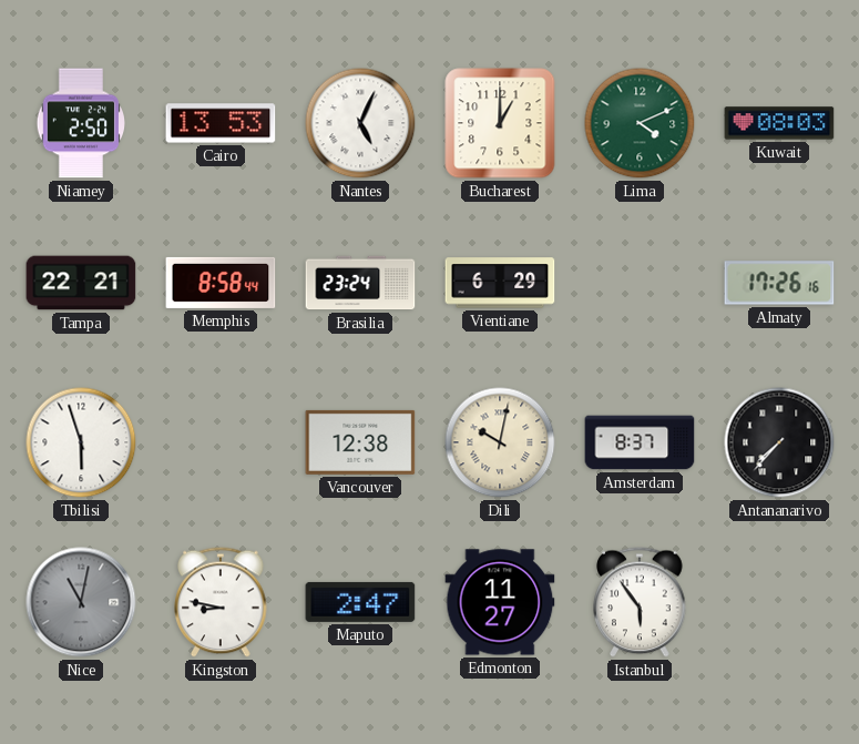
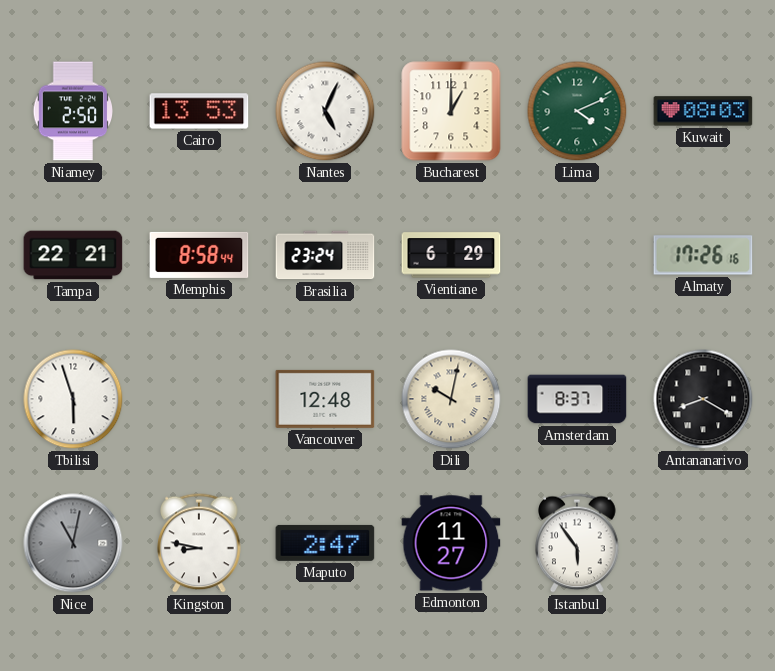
Vancouver: 12:38 -> 12:48
Antananarivo: 7:37 -> 8:20
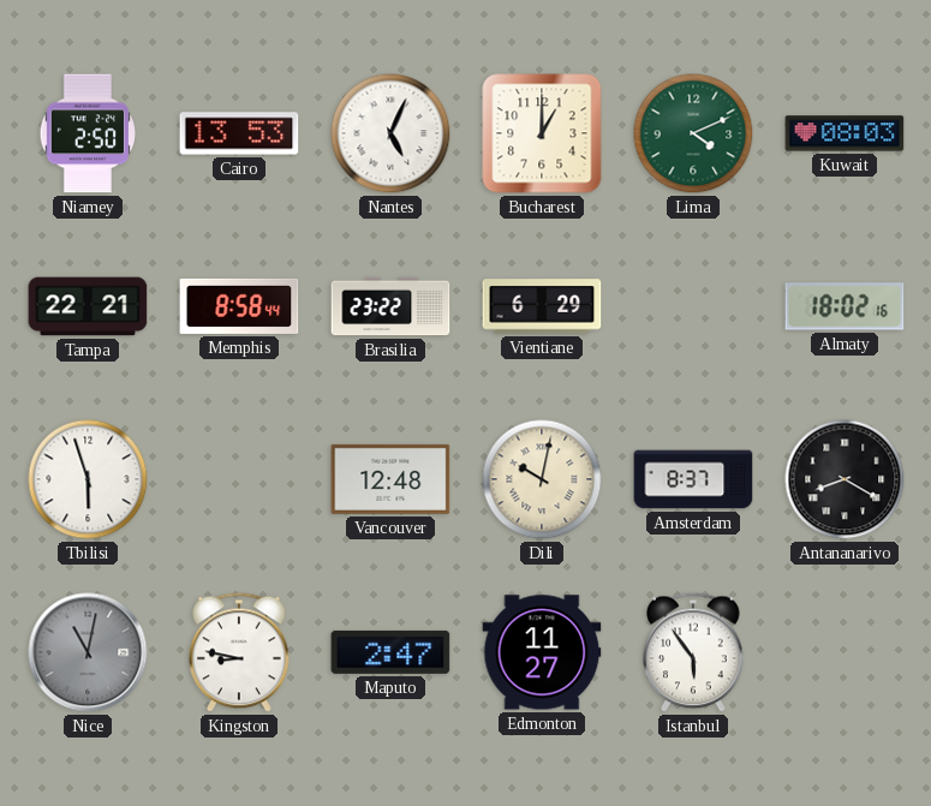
Brasilia: 23:24 -> 23:22
Almaty: 17:26 -> 18:02
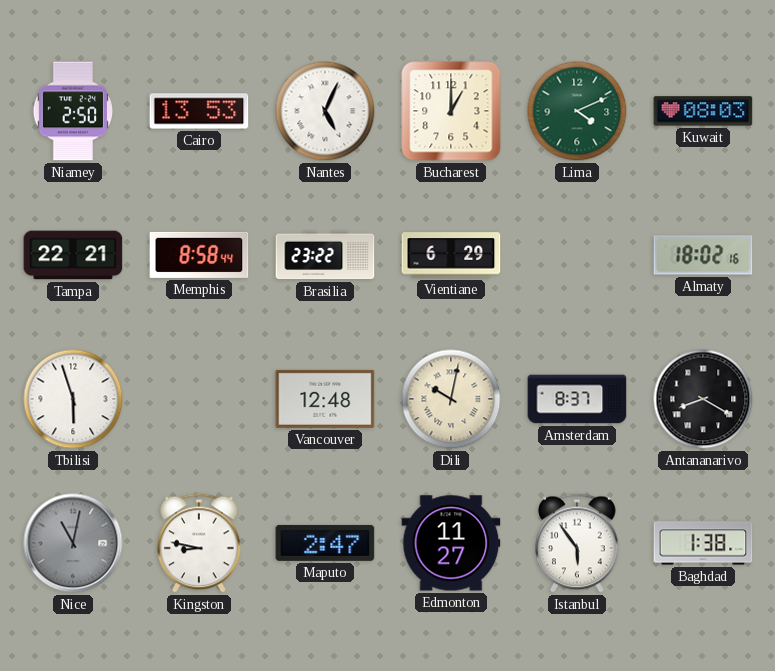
Baghdad: none -> 1:38
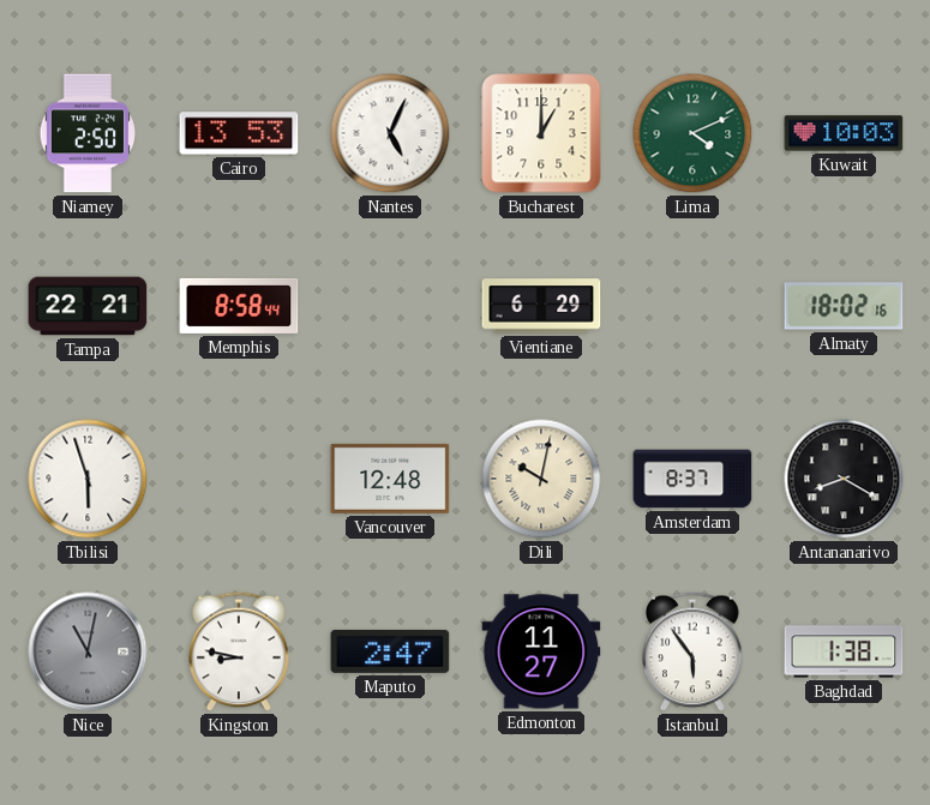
Kuwait: 08:03 -> 10:03
Brasilia: 23:22 -> none
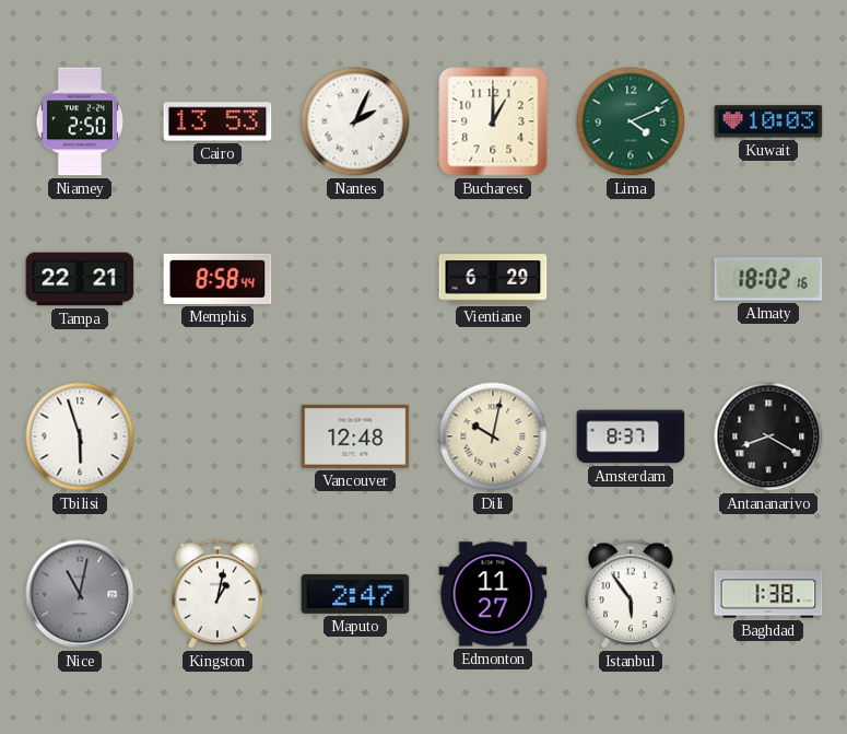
Nantes: 5:04 -> 2:04
Kingston: 8:47 -> 1:02
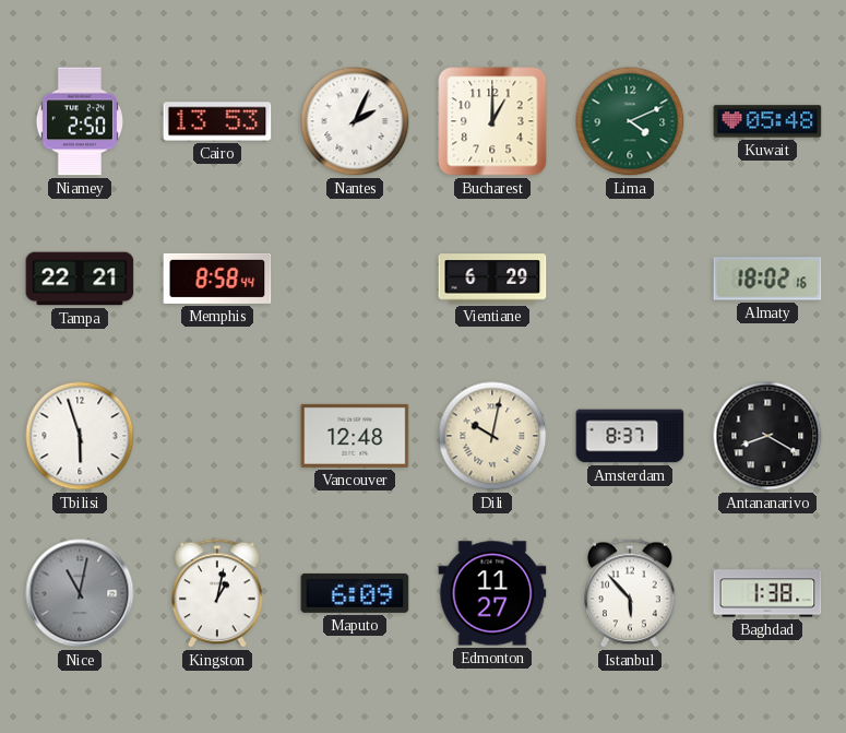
Kuwait: 10:03 -> 05:48
Maputo: 2:47 -> 6:09
Istanbul: 5:54 -> 5:53
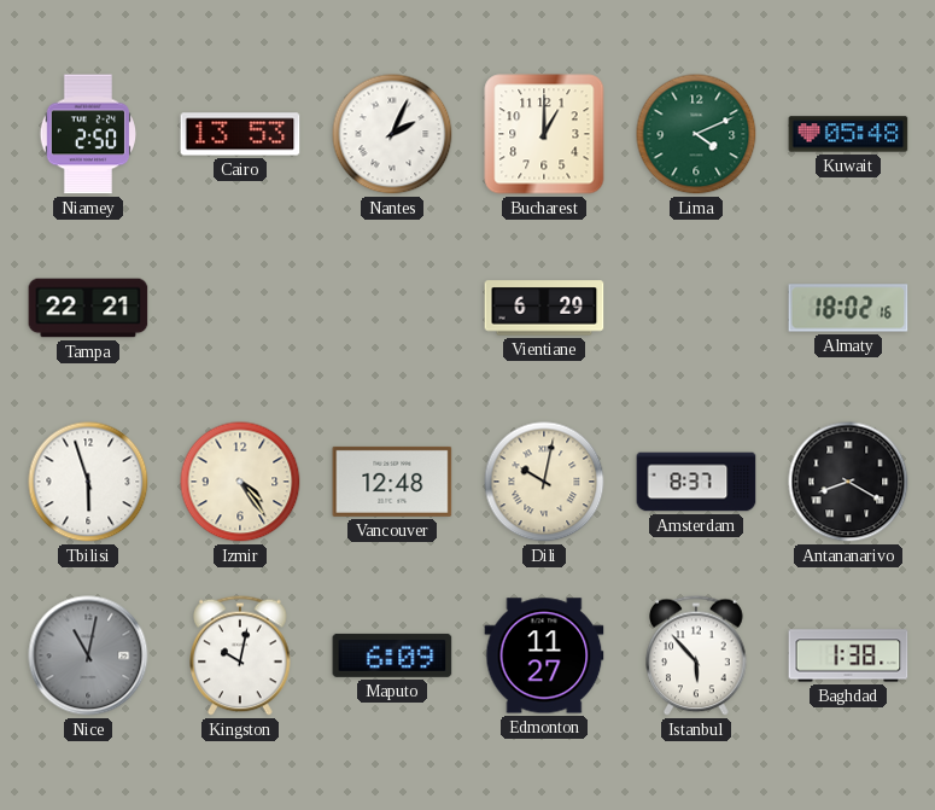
Memphis: 8:58 -> none
Izmir: none -> 4:24
Kingston: 1:02 -> 10:02
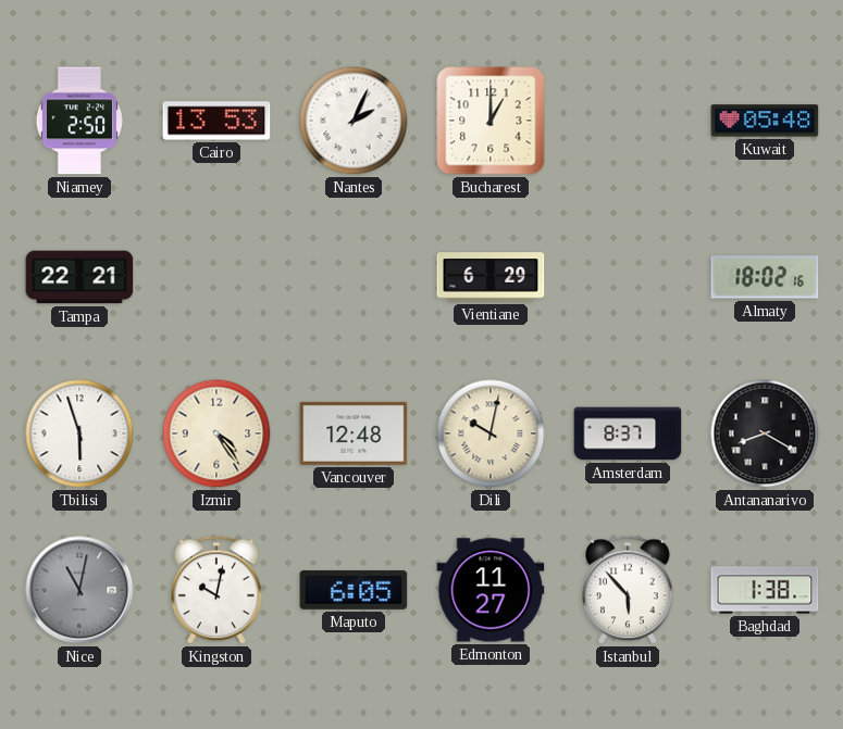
Lima: 4:11 -> none
Maputo: 6:09 -> 6:05
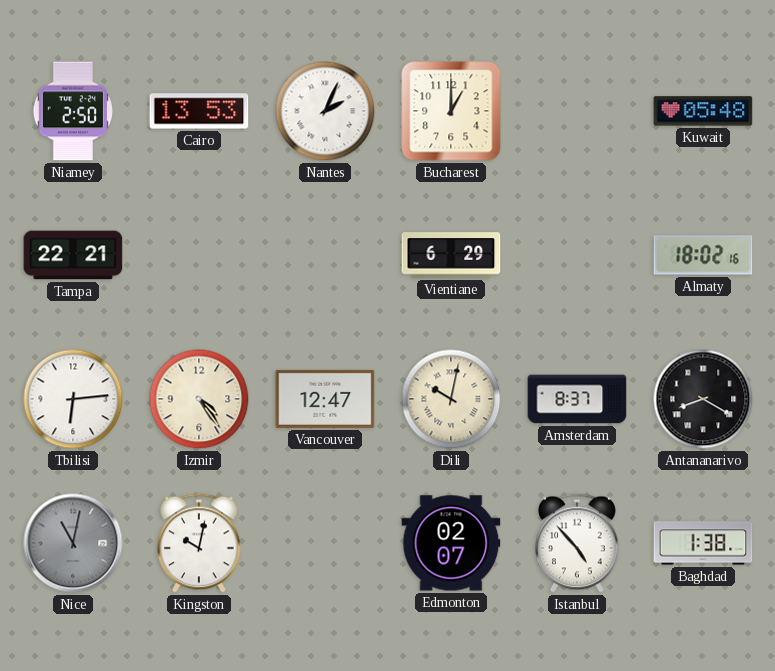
Tbilisi: 5:57 -> 6:14
Vancouver: 12:48 -> 12:47
Maputo: 6:05 -> none
Edmonton: 11:27 -> 02:07
Istanbul: 5:53 -> 4:53
